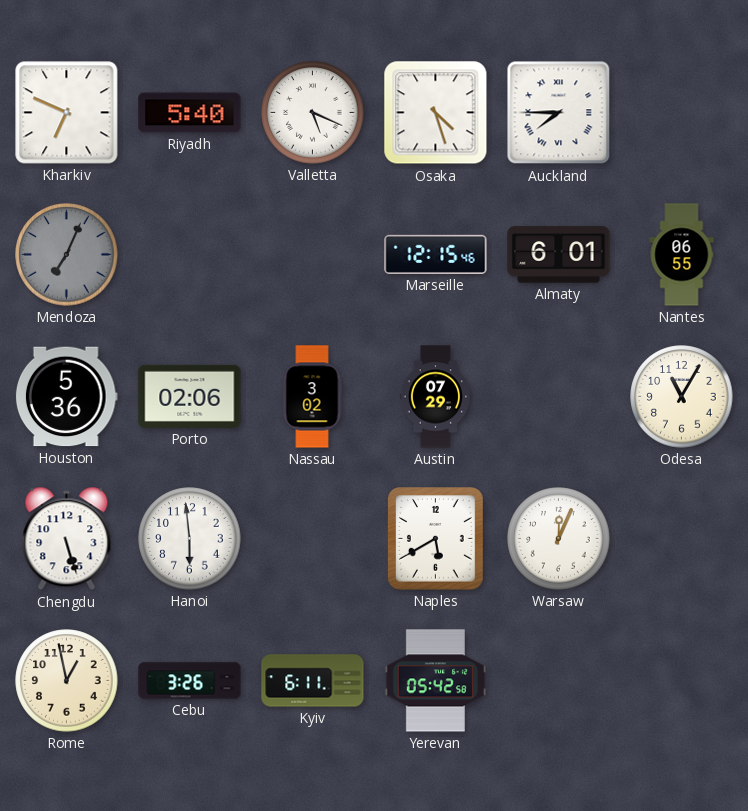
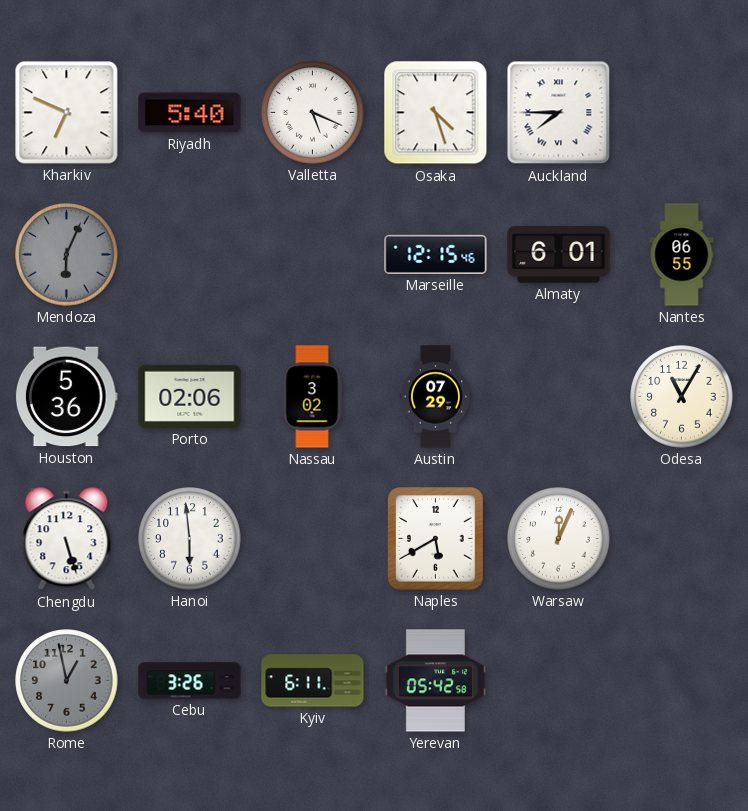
Mendoza: 7:04 -> 6:04
Rome dial: cream -> grey
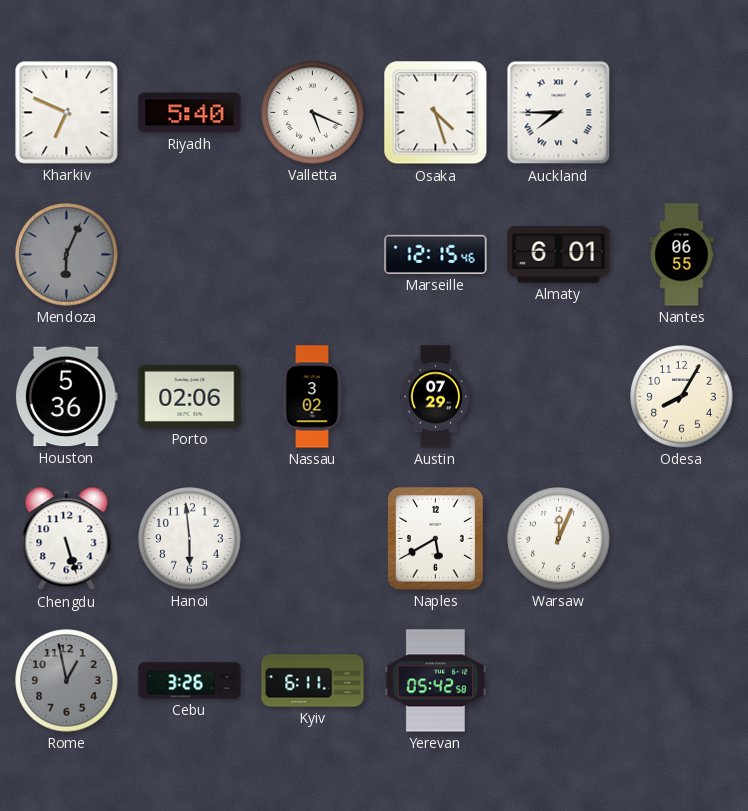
Odesa: 11:05 -> 8:05
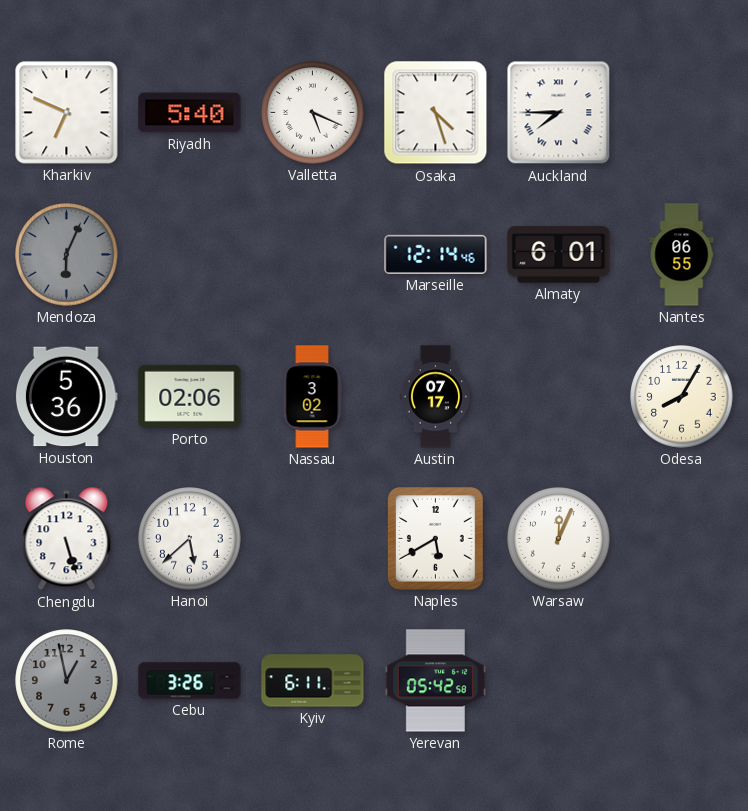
Marseille: 12:15 -> 12:14
Austin: 07:29 -> 07:17
Hanoi: 5:59 -> 5:38
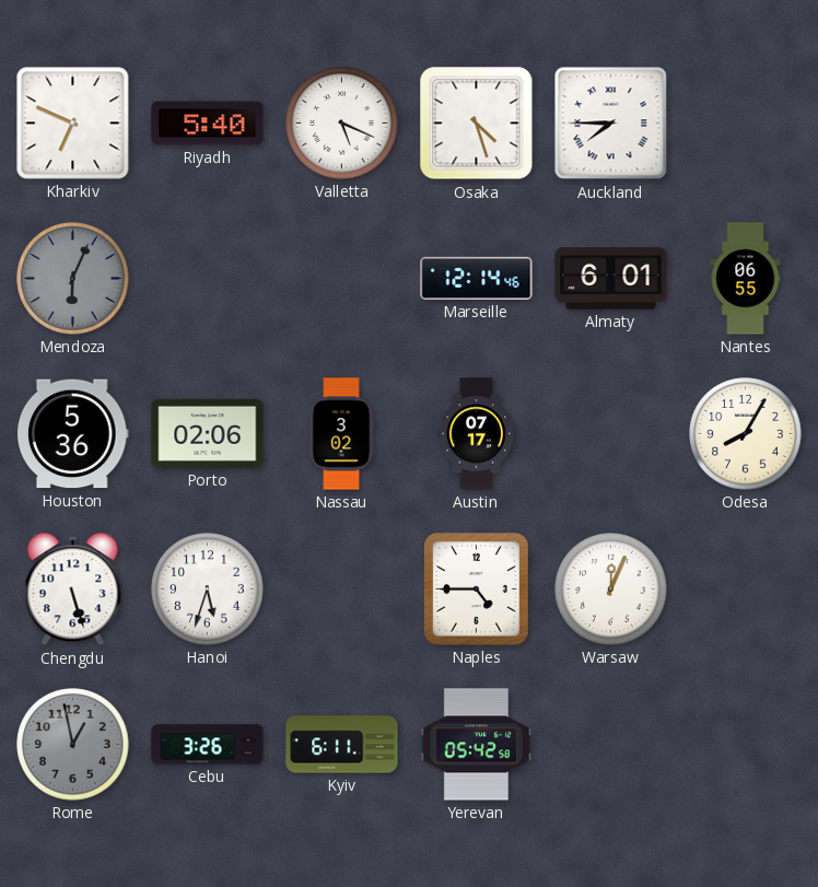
Hanoi: 5:38 -> 5:33
Naples: 5:40 -> 4:45
